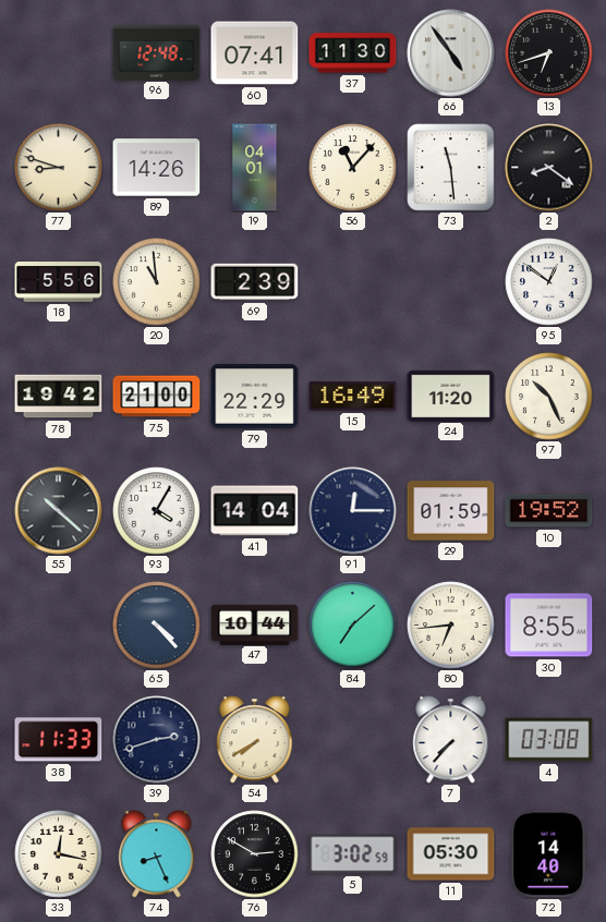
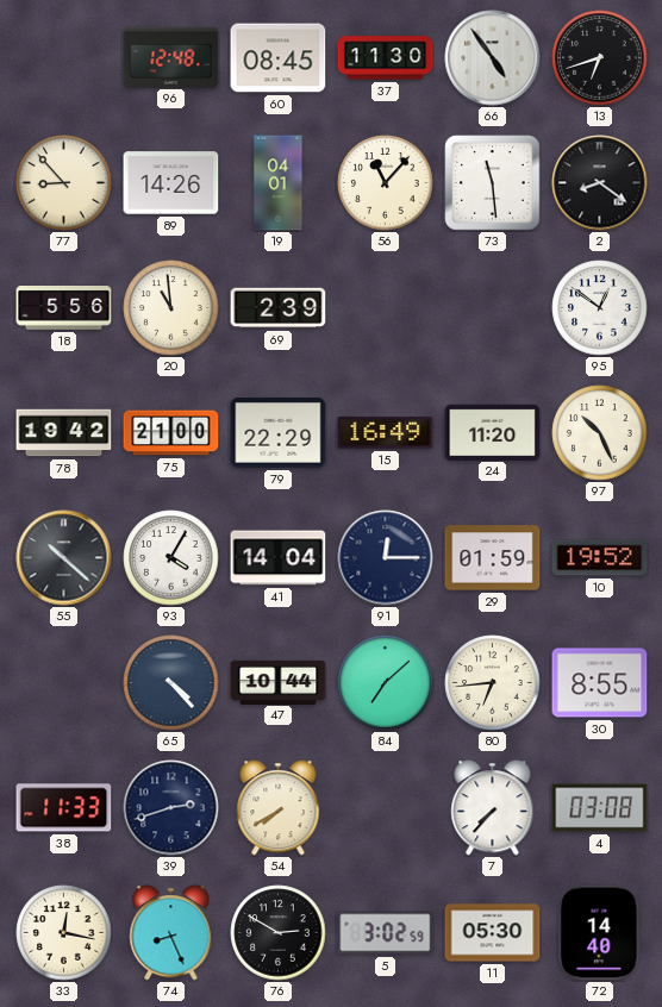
60: 07:41 -> 08:45
77: 8:48 -> 8:53
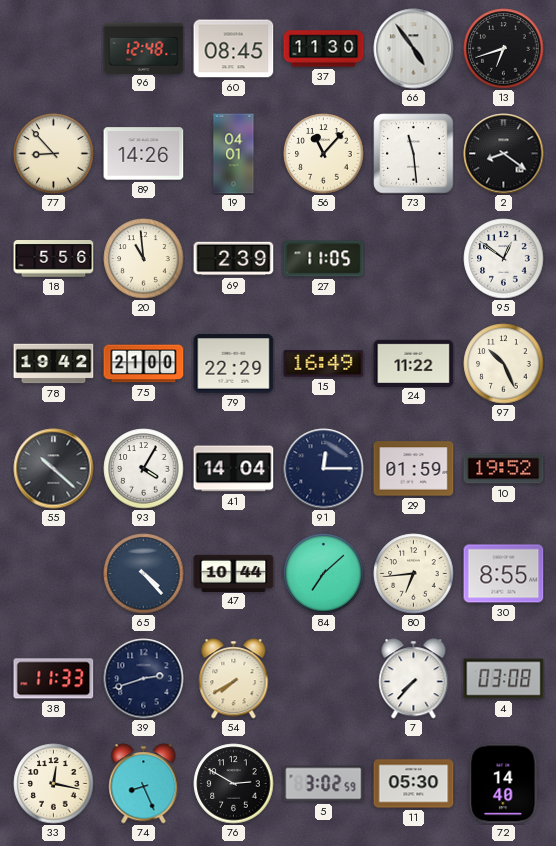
27: none -> 11:05
24: 11:20 -> 11:22
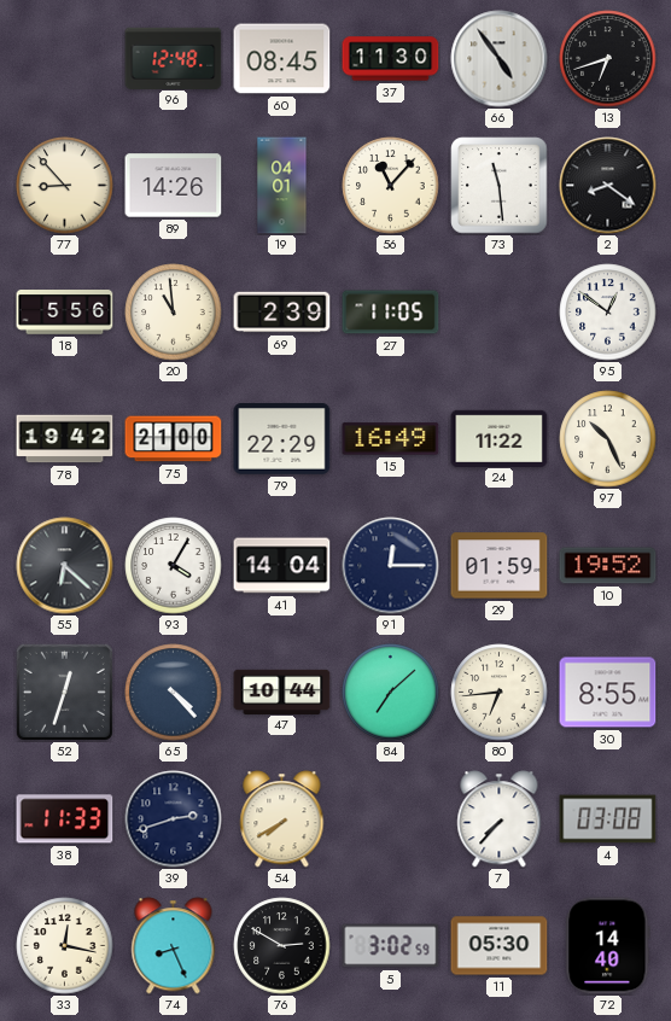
55: 10:22 -> 6:22
52: none -> 12:33
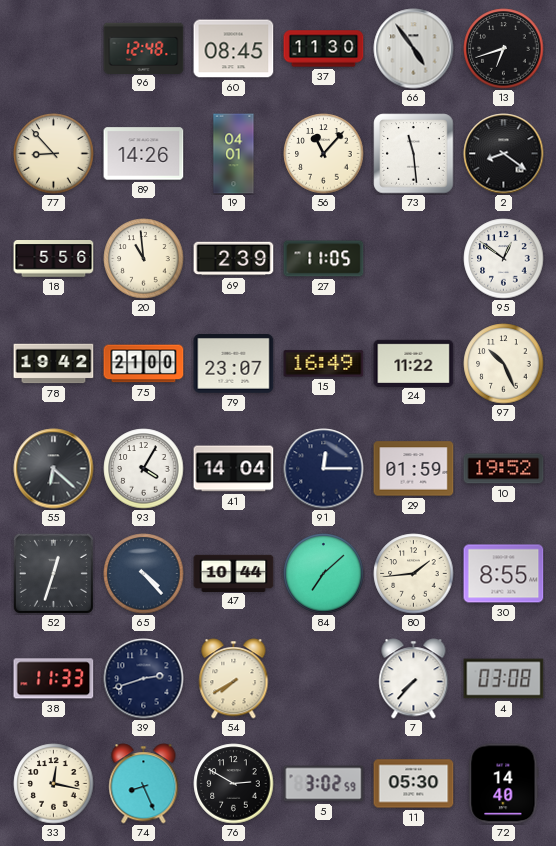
79: 22:29 -> 23:07
80: 6:44 -> 1:44
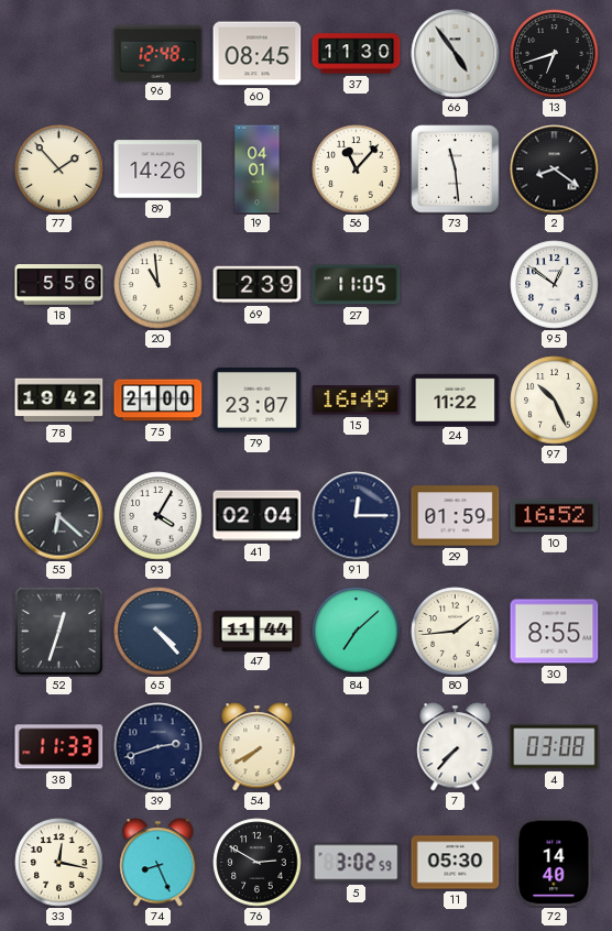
77: 8:53 -> 1:53
41: 14:04 -> 02:04
10: 19:52 -> 16:52
47: 10:44 -> 11:44
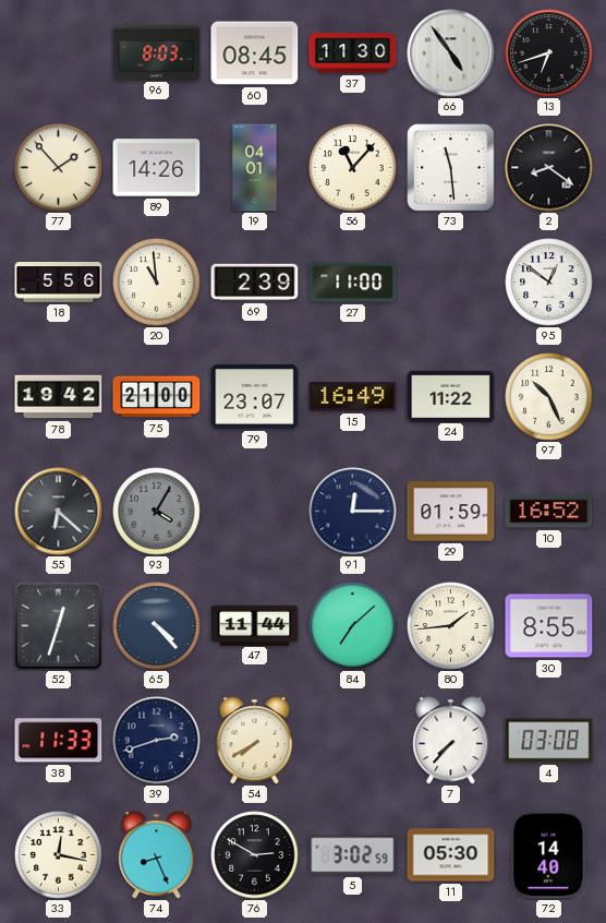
96: 12:48 -> 8:03
27: 11:05 -> 11:00
93 dial: white -> grey
41: 02:04 -> none
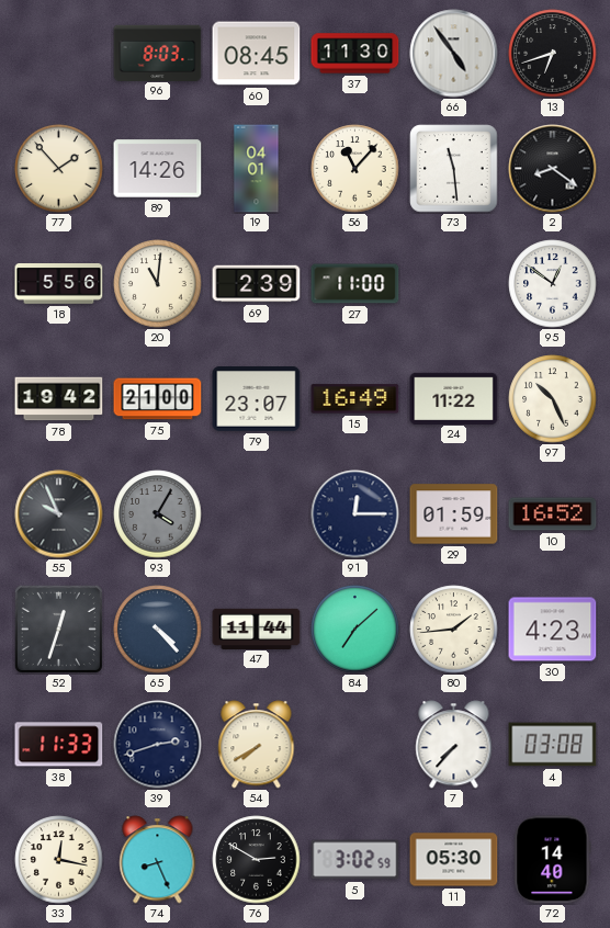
20: 10:59 -> 11:01
55: 6:22 -> 9:56
30: 8:55 -> 4:23
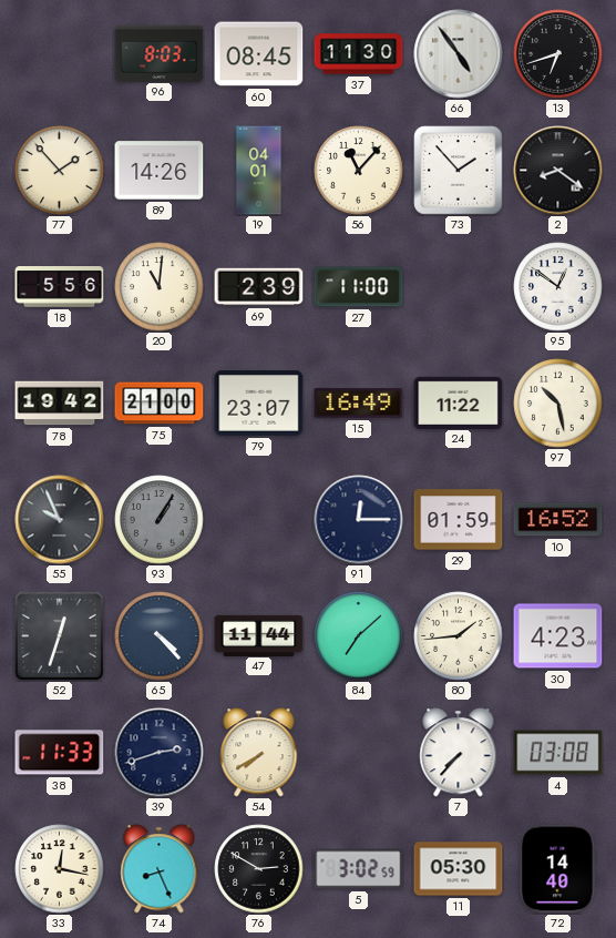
73: 11:29 -> 1:53
97: 10:26 -> 10:28
93: 4:05 -> 1:05
